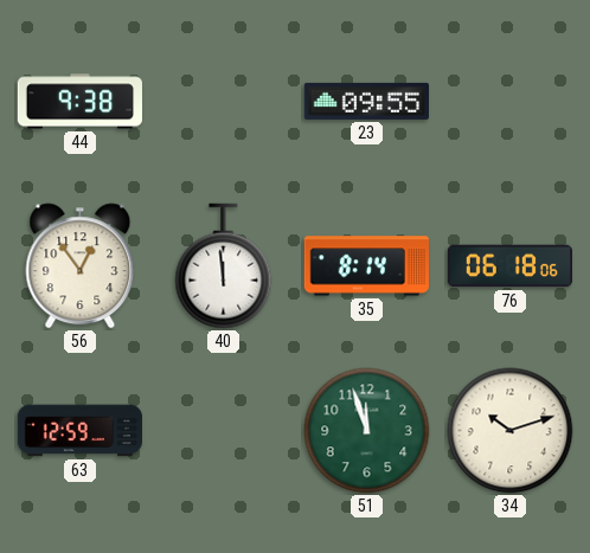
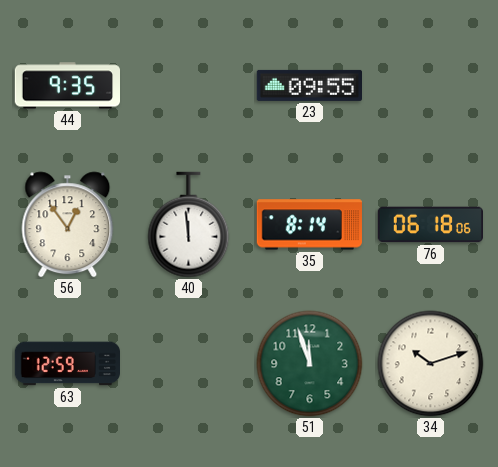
44: 9:38 -> 9:35
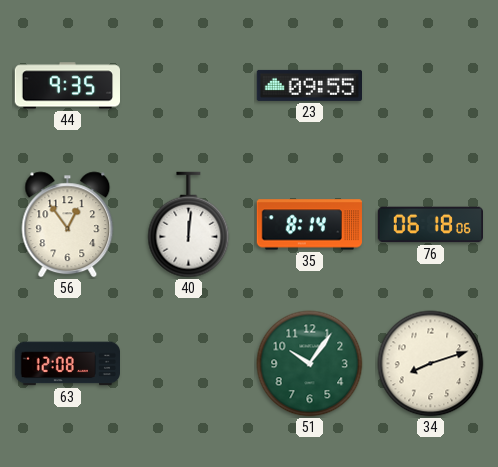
40: 11:59 -> 12:01
63: 12:59 -> 12:08
51: 11:57 -> 10:06
34: 10:12 -> 8:12
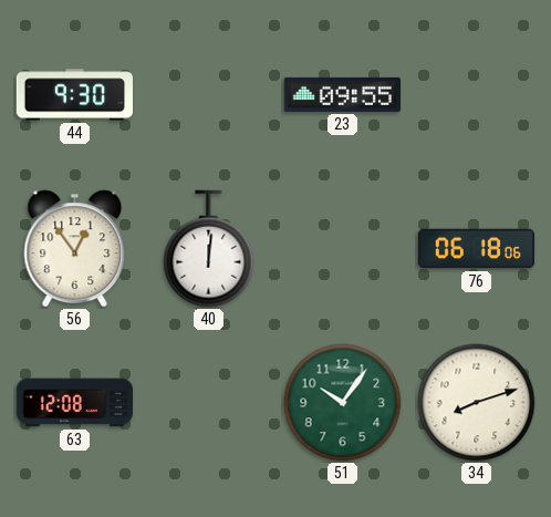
44: 9:35 -> 9:30
35: 8:14 -> none
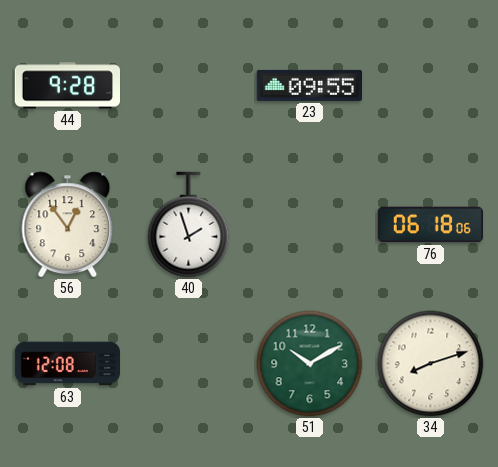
44: 9:30 -> 9:28
40: 12:01 -> 1:57
51: 10:06 -> 10:10
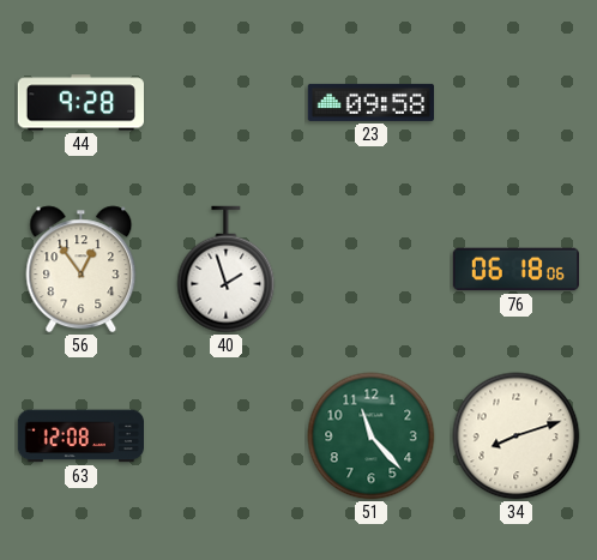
23: 09:55 -> 09:58
51: 10:10 -> 11:23
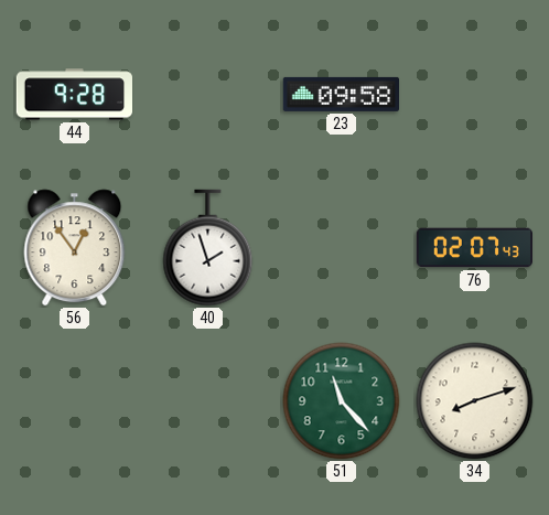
76: 06:18 -> 02:07
63: 12:08 -> none
